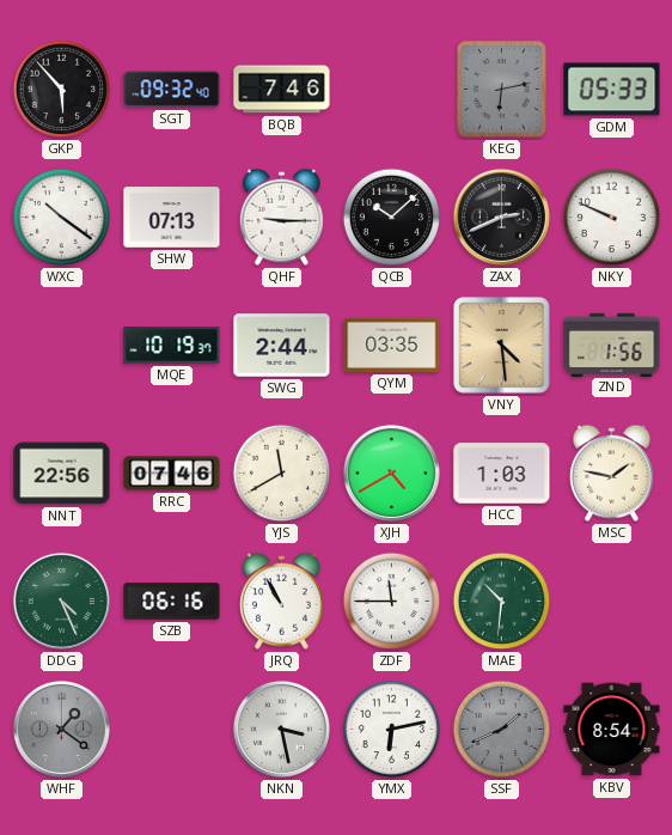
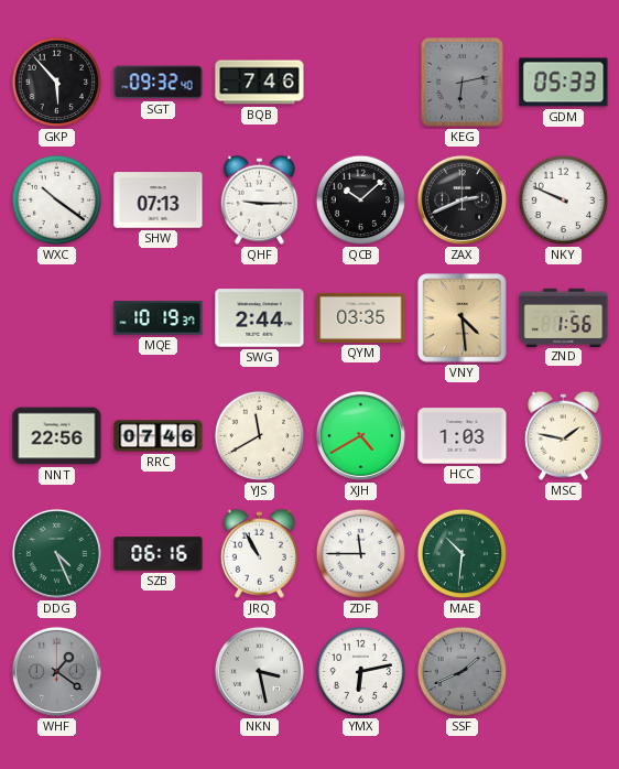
KBV: 8:54 -> none
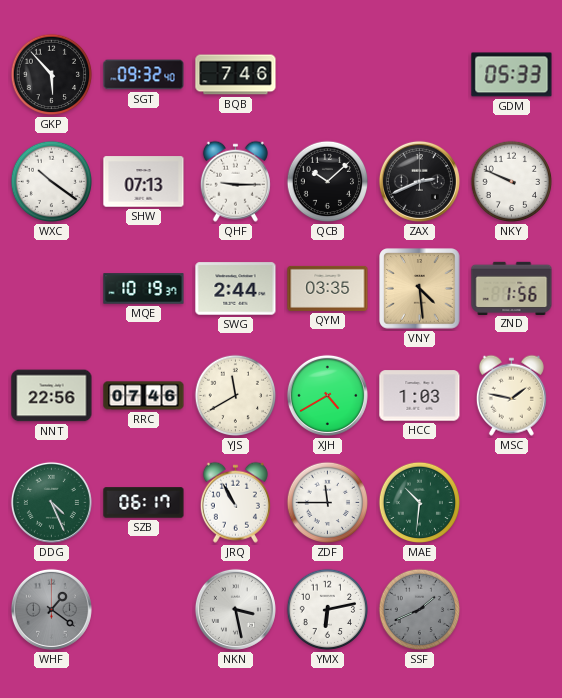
KEG: 6:13 -> none
SZB: 06:16 -> 06:17
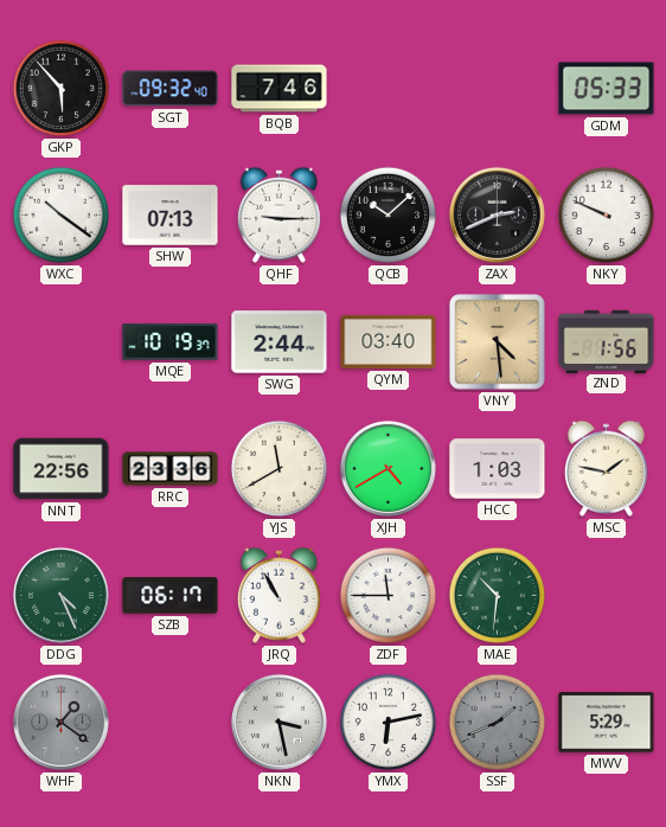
QYM: 03:35 -> 03:40
RRC: 07:46 -> 23:36
MWV: none -> 5:29
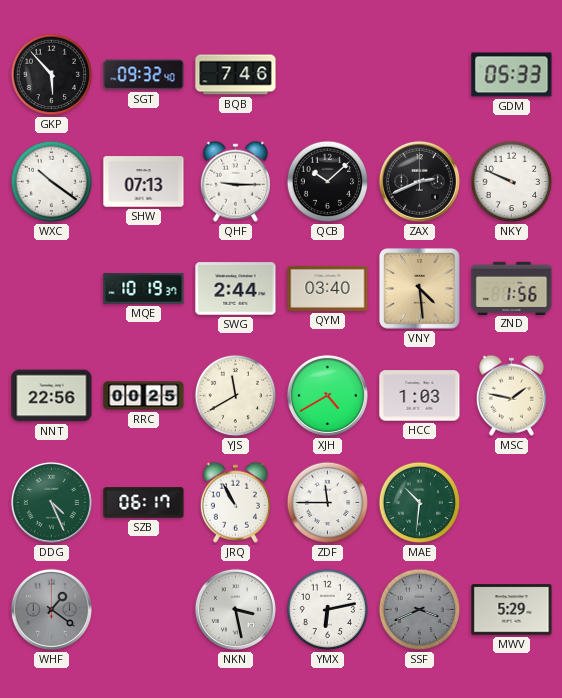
RRC: 23:36 -> 00:25
SSF: 1:41 -> 3:41
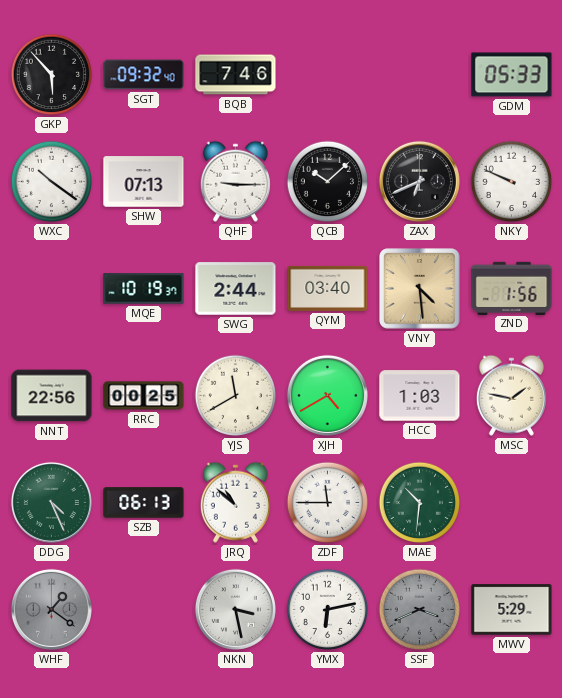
ZAX: 2:41 -> 6:41
SZB: 06:17 -> 06:13
JRQ: 10:55 -> 10:52
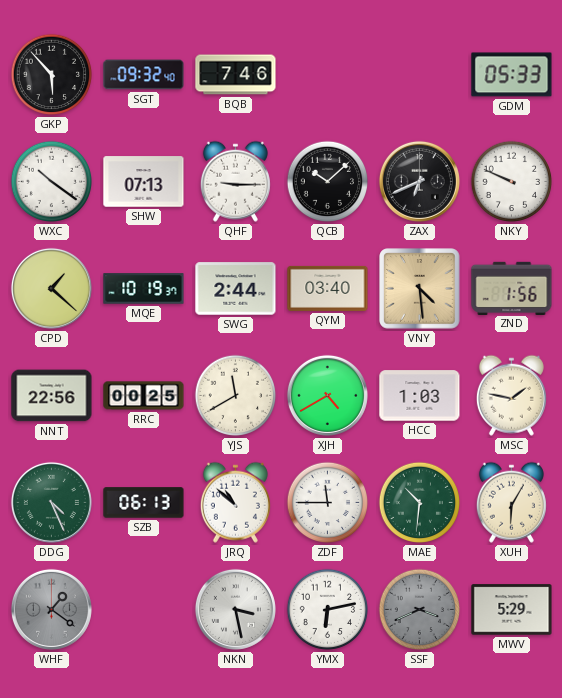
CPD: none -> 1:22
XUH: none -> 6:05
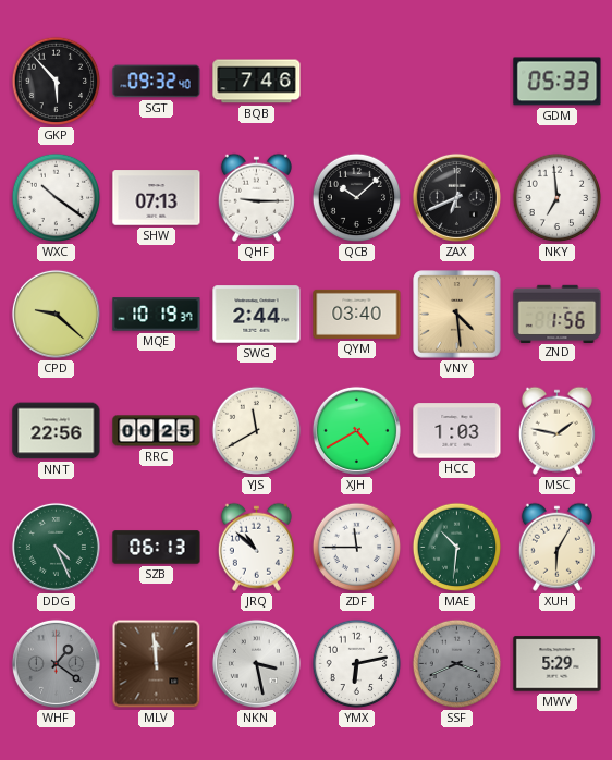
NKY: 9:49 -> 6:59
CPD: 1:22 -> 9:22
MLV: none -> 11:59
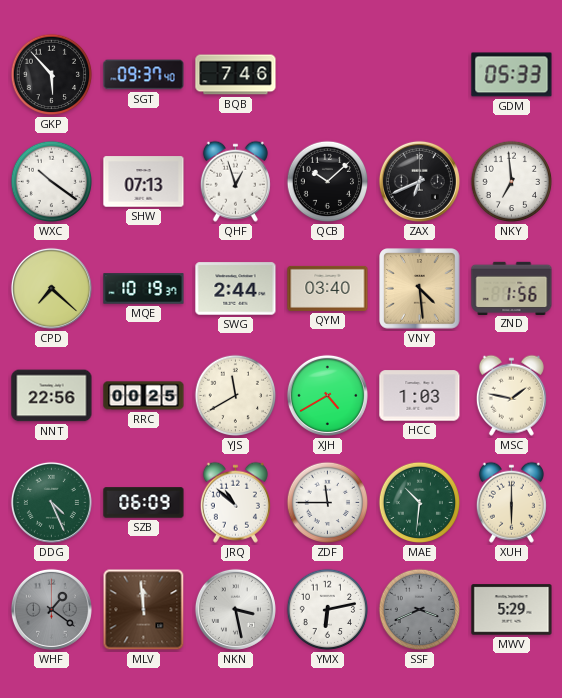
SGT: 09:32 -> 09:37
QHF: 9:15 -> 12:57
CPD: 9:22 -> 7:22
SZB: 06:13 -> 06:09
XUH: 6:05 -> 6:00
